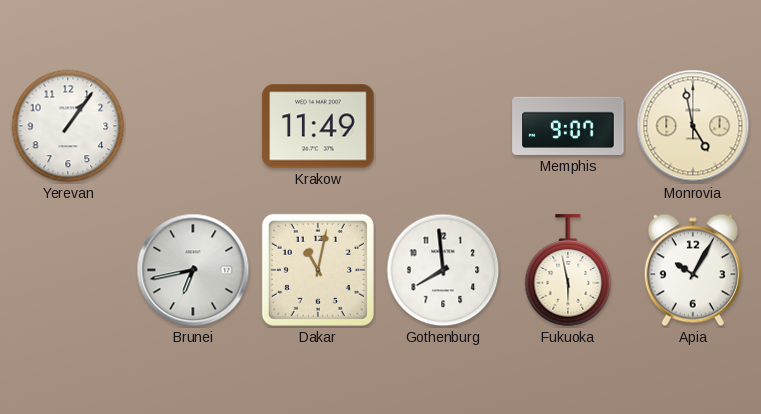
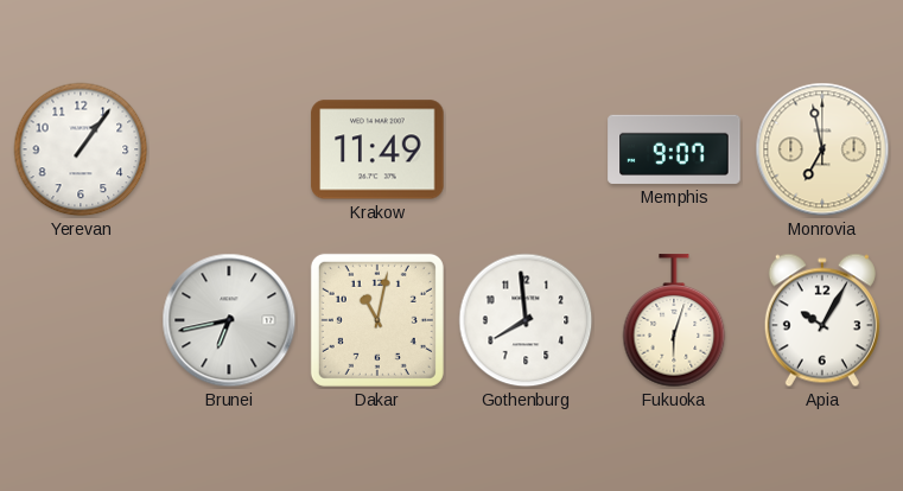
Monrovia: 4:58 -> 6:58
Fukuoka: 5:58 -> 6:03
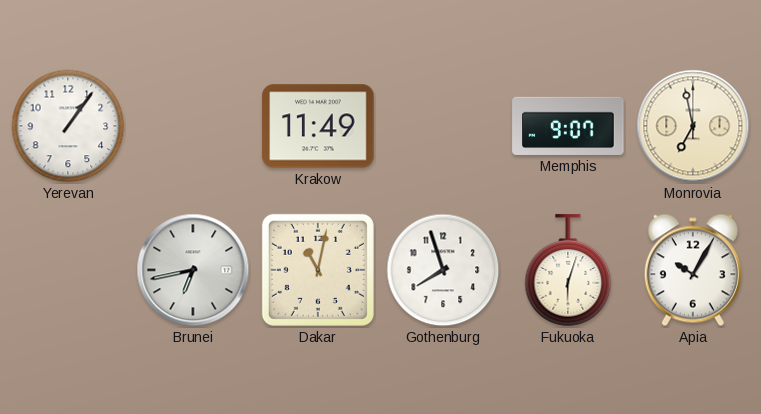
Gothenburg: 7:59 -> 7:57
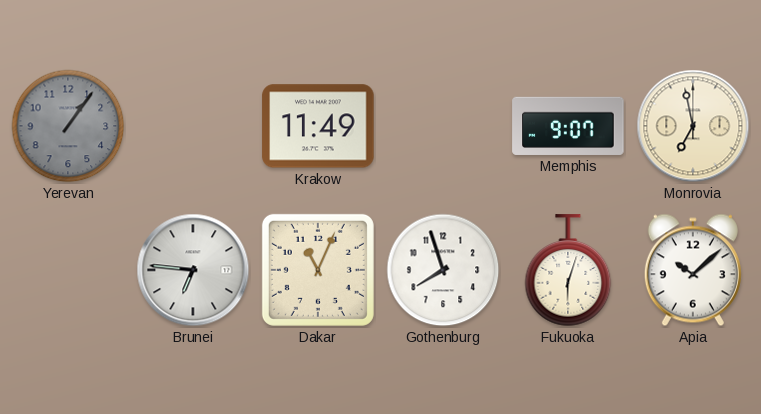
Yerevan dial: white -> grey
Brunei: 6:43 -> 6:46
Dakar: 11:02 -> 11:04
Apia: 10:05 -> 10:08
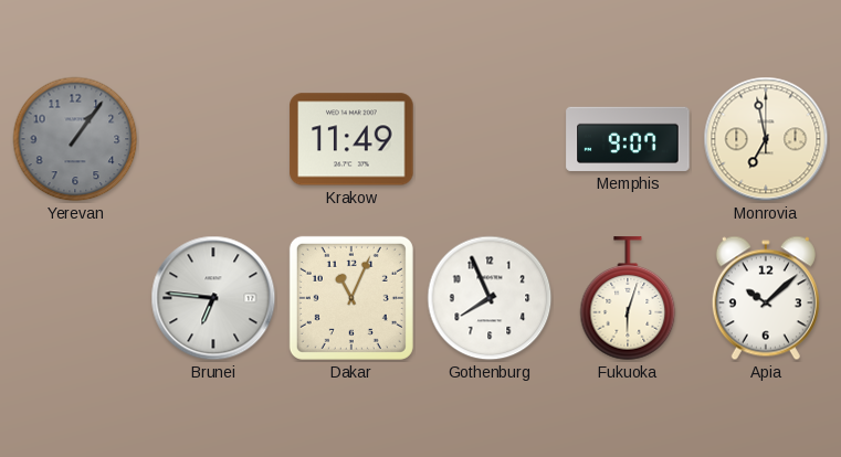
Gothenburg: 7:57 -> 7:56
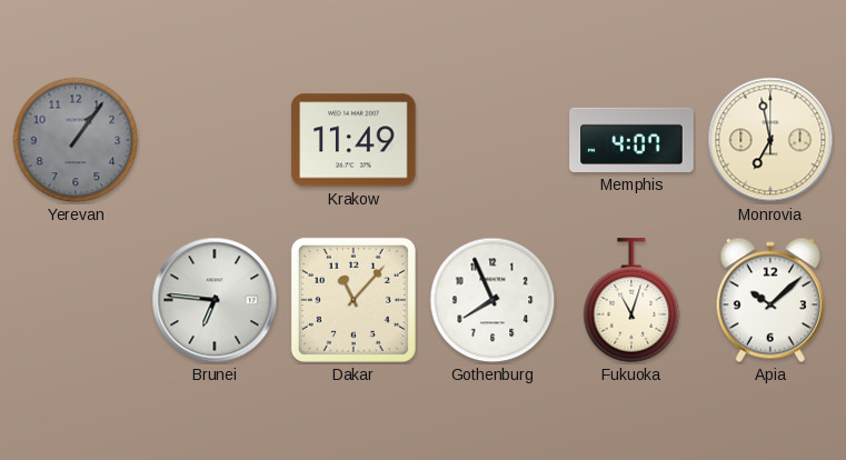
Memphis: 9:07 -> 4:07
Dakar: 11:04 -> 11:07
Fukuoka: 6:03 -> 11:03
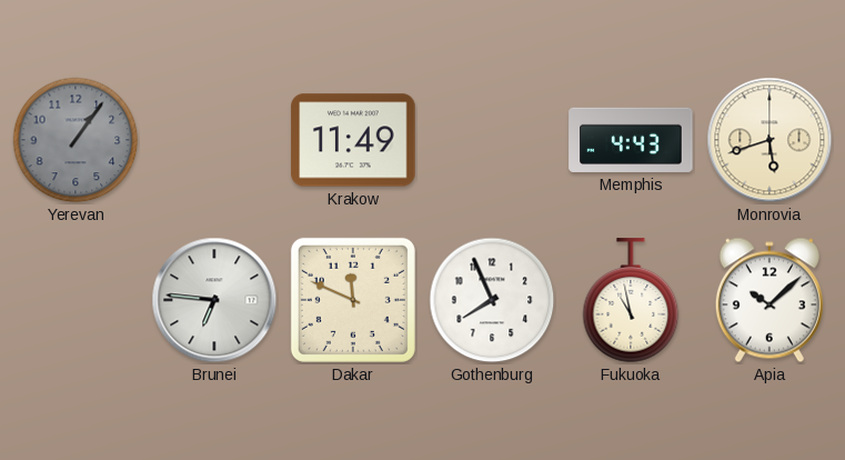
Memphis: 4:07 -> 4:43
Monrovia: 6:58 -> 5:42
Dakar: 11:07 -> 11:49
Fukuoka: 11:03 -> 10:58
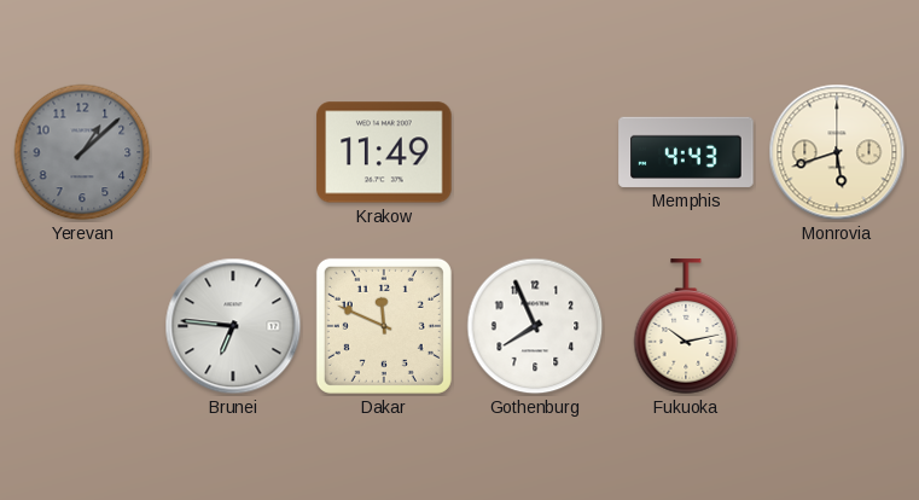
Yerevan: 1:06 -> 1:08
Fukuoka: 10:58 -> 10:13
Apia: 10:08 -> none
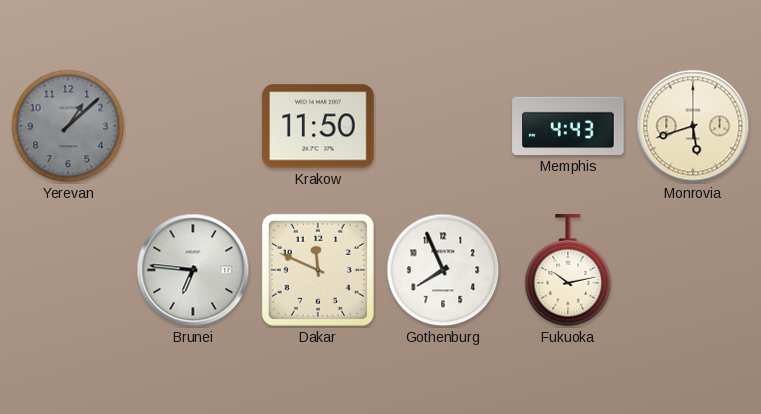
Krakow: 11:49 -> 11:50
